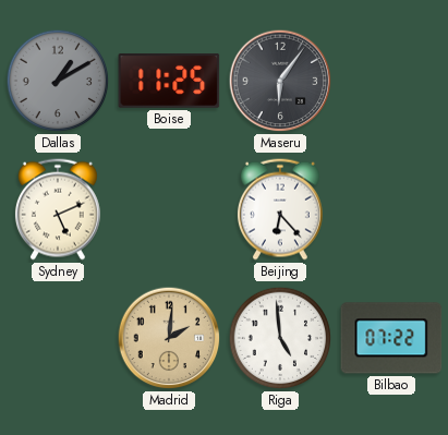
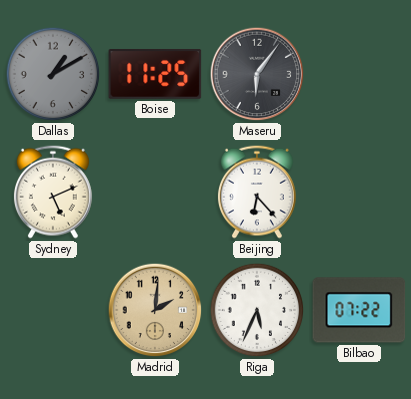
Riga: 4:59 -> 5:34
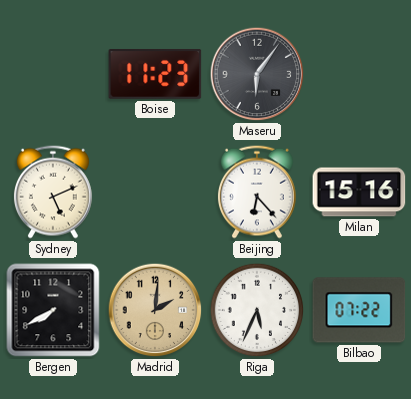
Dallas: 1:10 -> none
Boise: 11:25 -> 11:23
Milan: none -> 15:16
Bergen: none -> 7:40
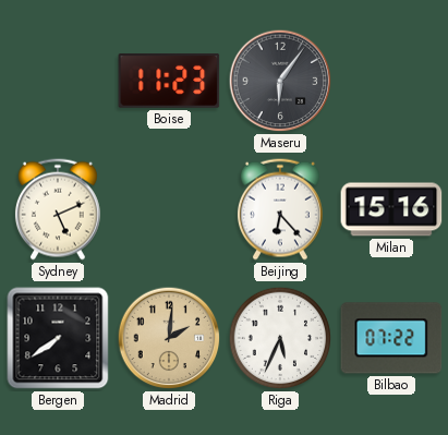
Bergen: 7:40 -> 7:39
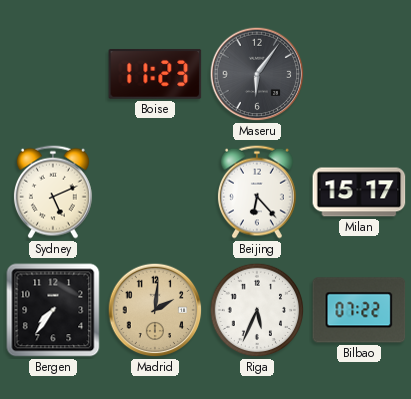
Milan: 15:16 -> 15:17
Bergen: 7:39 -> 7:36
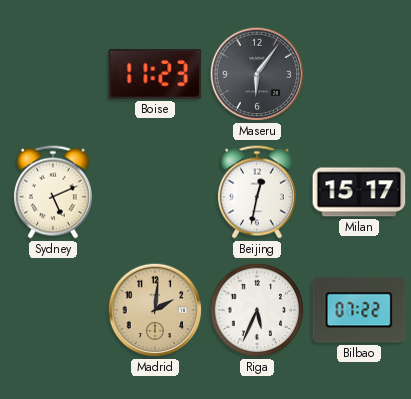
Beijing: 6:23 -> 12:32
Bergen: 7:36 -> none
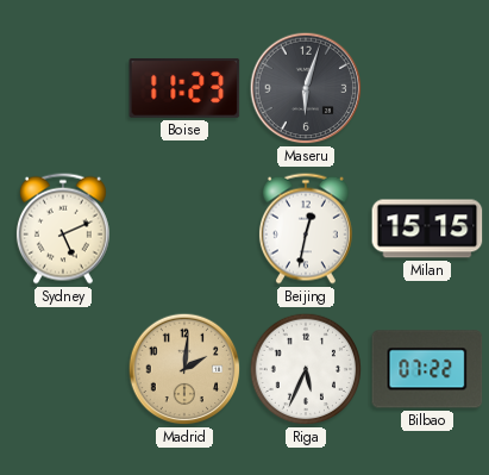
Maseru: 6:06 -> 6:03
Milan: 15:17 -> 15:15
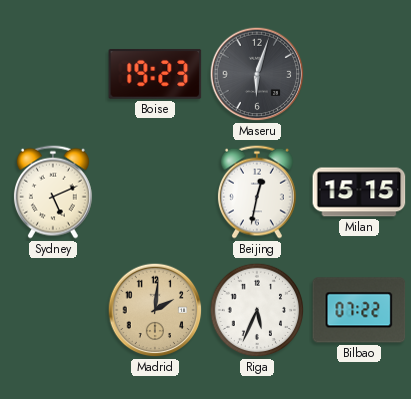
Boise: 11:23 -> 19:23
